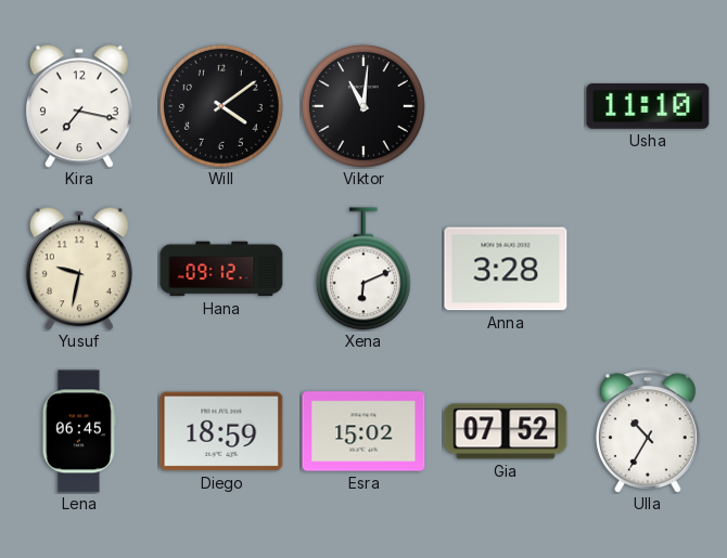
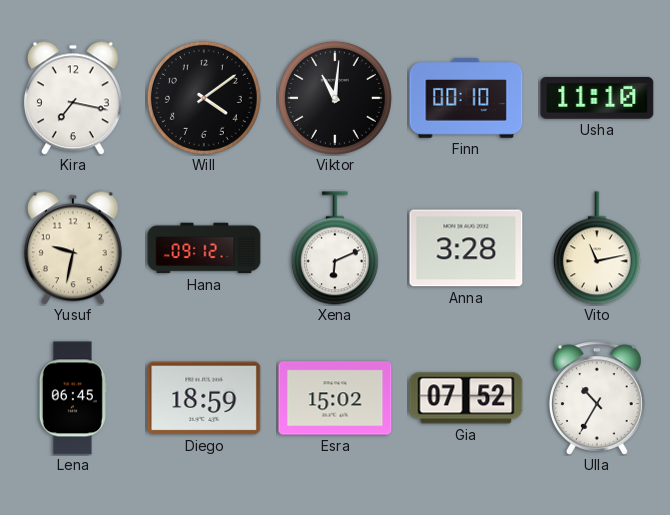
Finn: none -> 00:10
Vito: none -> 11:13
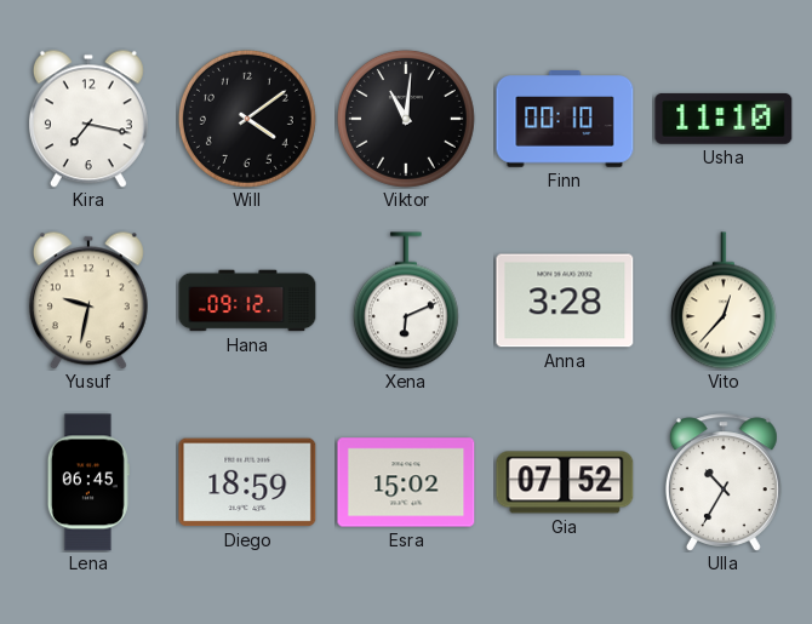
Vito: 11:13 -> 12:37
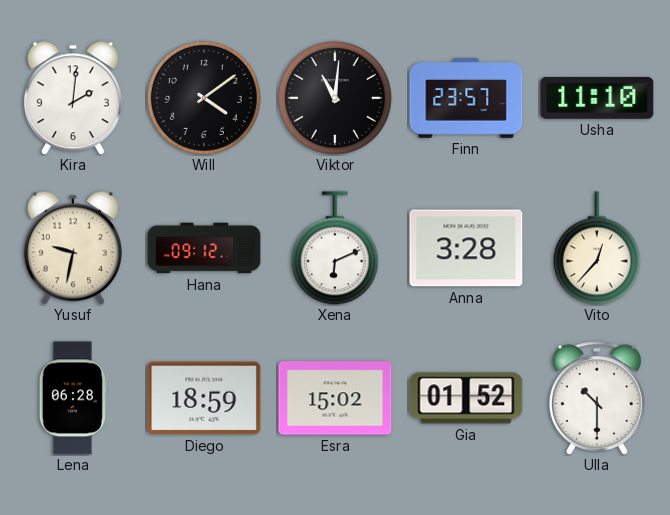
Kira: 7:17 -> 2:01
Finn: 00:10 -> 23:57
Lena: 06:45 -> 06:28
Gia: 07:52 -> 01:52
Ulla: 10:35 -> 10:30
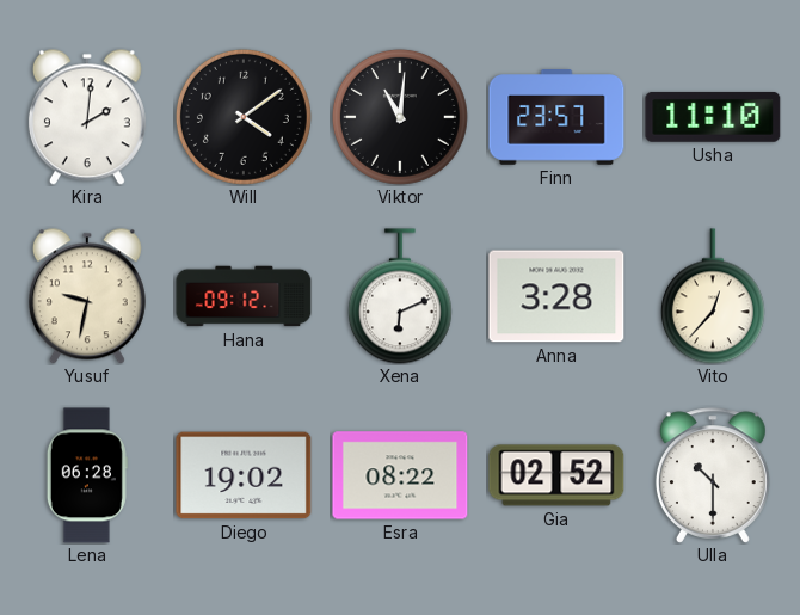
Diego: 18:59 -> 19:02
Esra: 15:02 -> 08:22
Gia: 01:52 -> 02:52
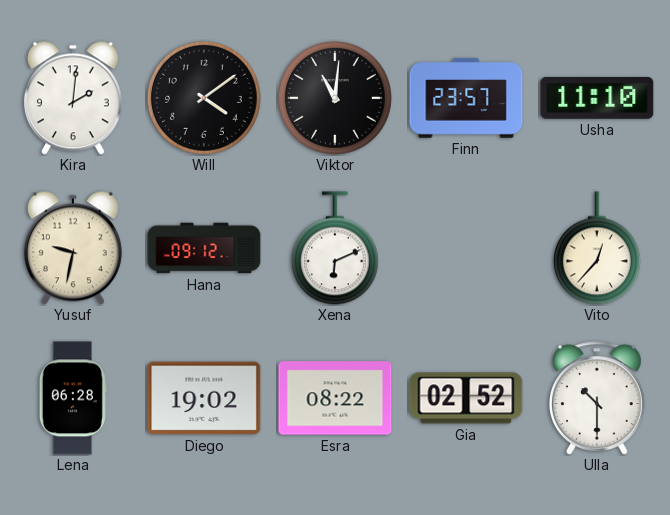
Anna: 3:28 -> none
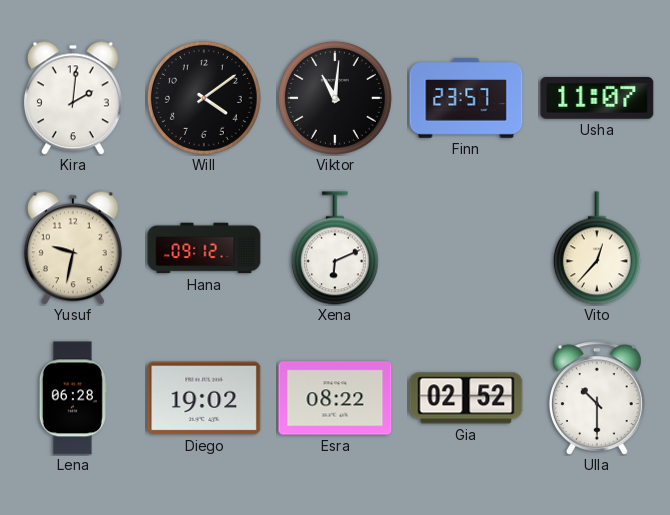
Usha: 11:10 -> 11:07
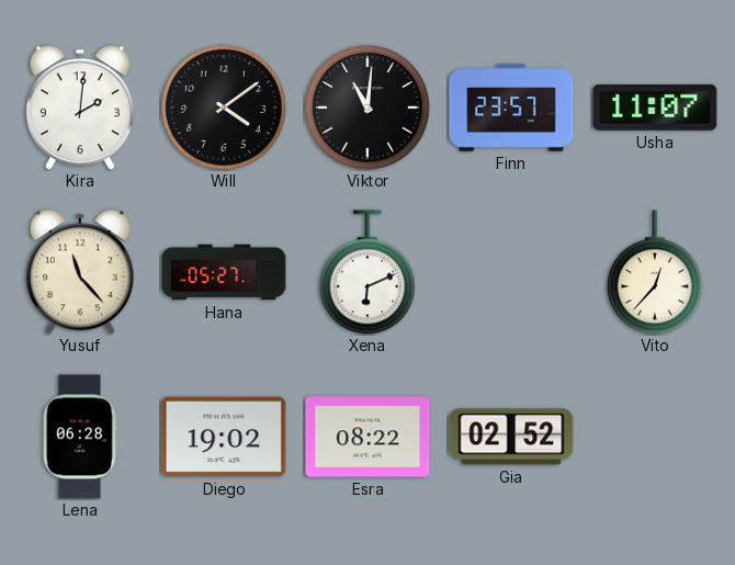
Yusuf: 9:32 -> 11:23
Hana: 09:12 -> 05:27
Ulla: 10:30 -> none
